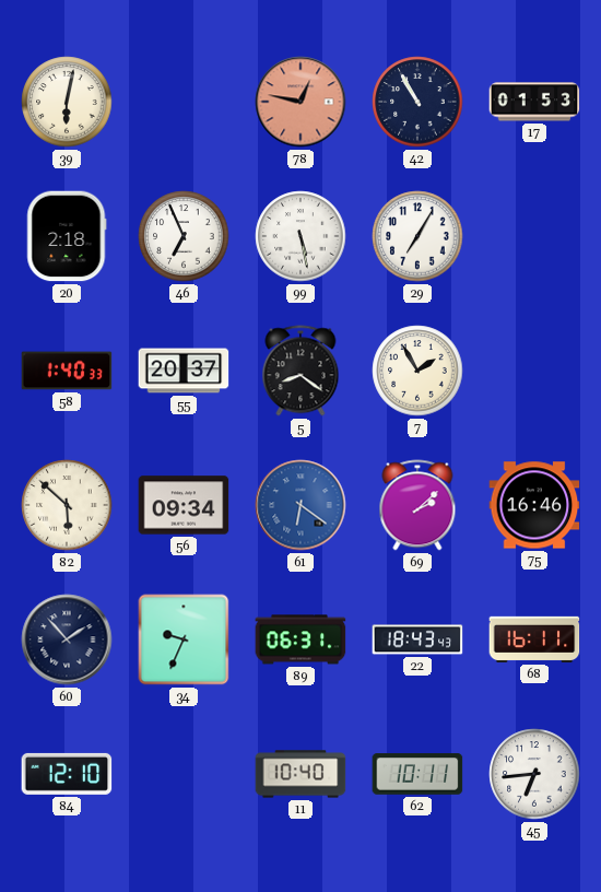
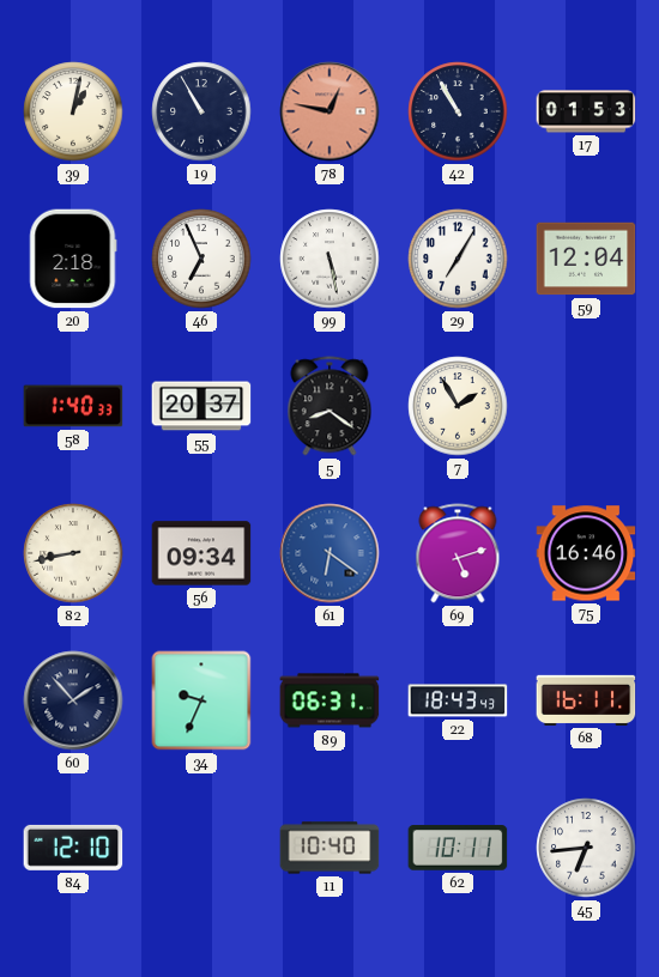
39: 6:02 -> 1:02
19: none -> 10:55
59: none -> 12:04
82: 5:52 -> 8:43
69: 2:08 -> 5:12
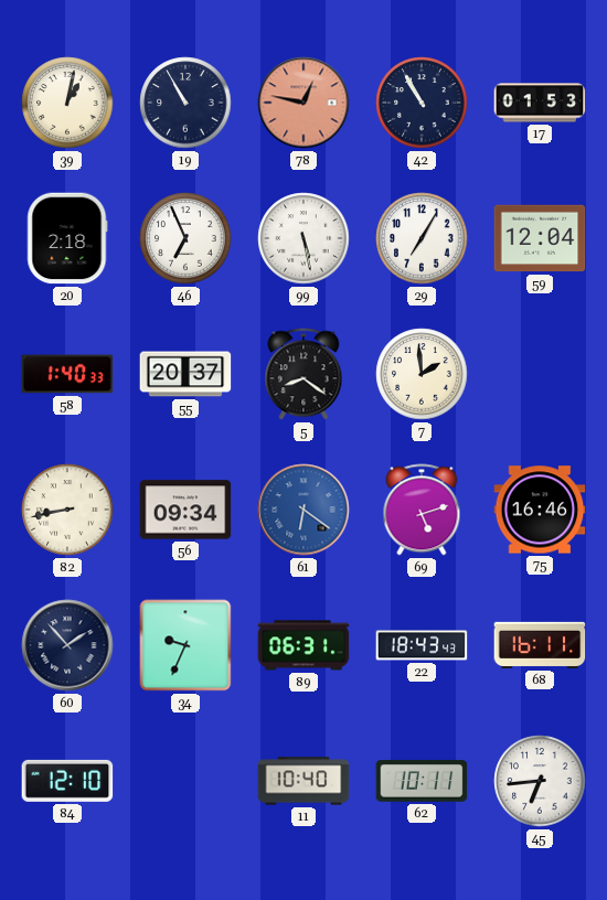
7: 1:55 -> 1:59
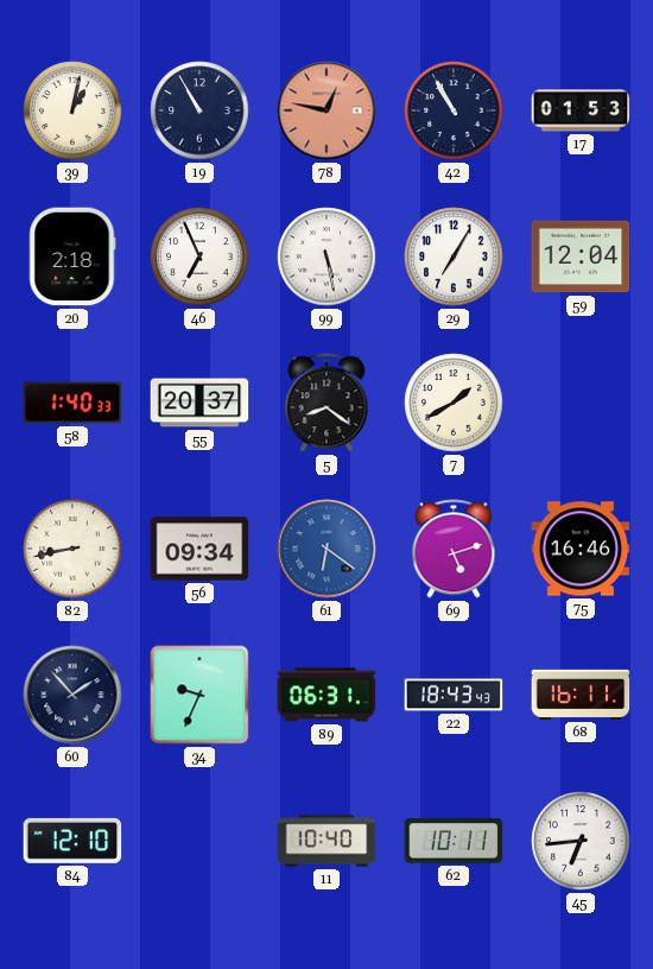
7: 1:59 -> 1:40
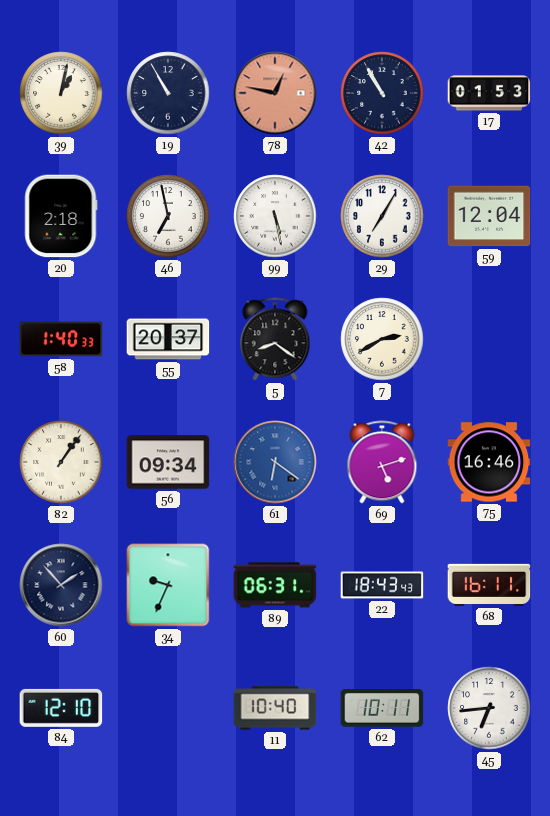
46: 6:56 -> 6:58
7: 1:40 -> 2:40
82: 8:43 -> 1:06
